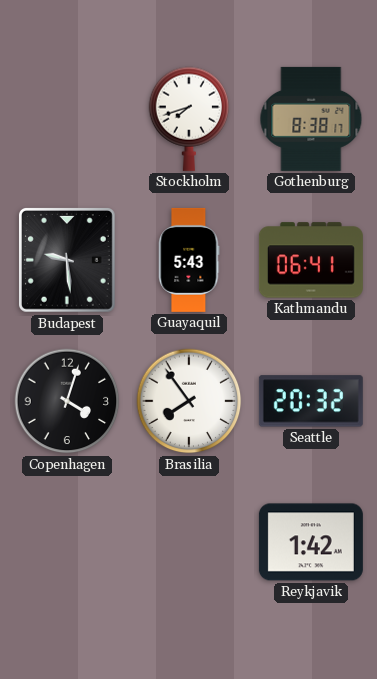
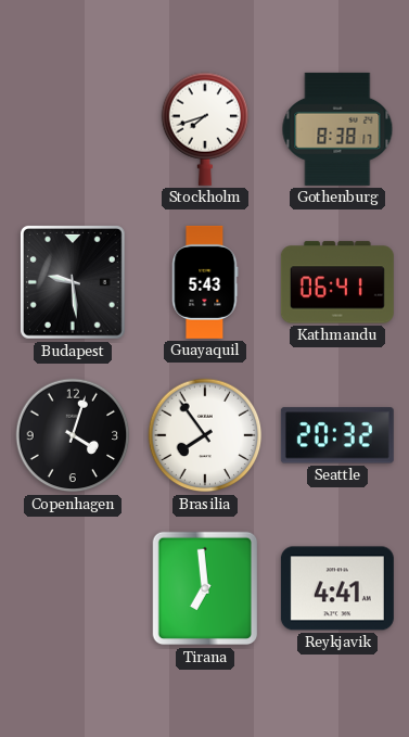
Tirana: none -> 6:59
Reykjavik: 1:42 -> 4:41
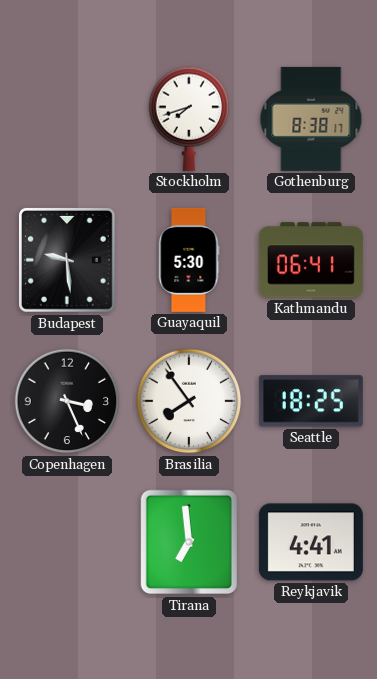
Guayaquil: 5:43 -> 5:30
Copenhagen: 4:03 -> 3:26
Seattle: 20:32 -> 18:25
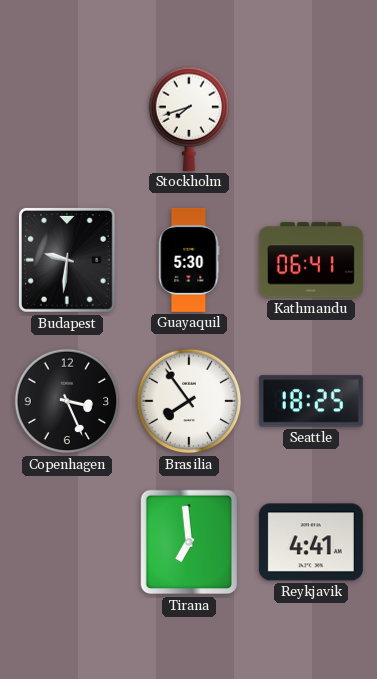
Gothenburg: 8:38 -> none
Budapest: 9:29 -> 9:31
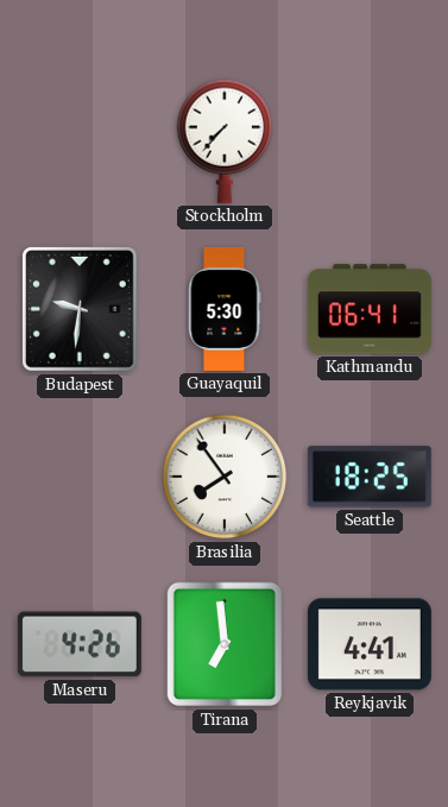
Stockholm: 7:42 -> 7:37
Copenhagen: 3:26 -> none
Maseru: none -> 4:26
